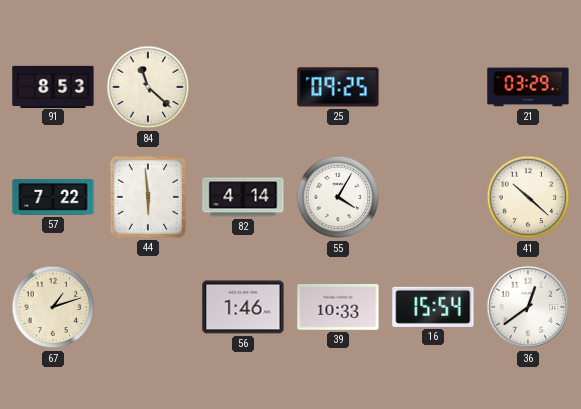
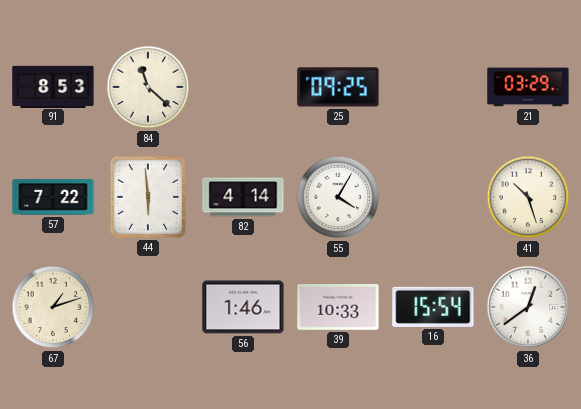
41: 10:22 -> 10:27
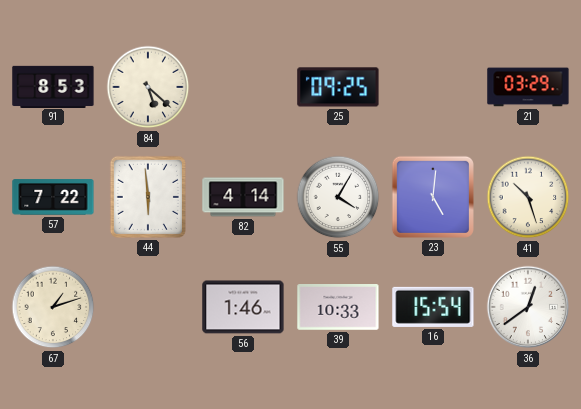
84: 11:22 -> 5:22
23: none -> 5:01
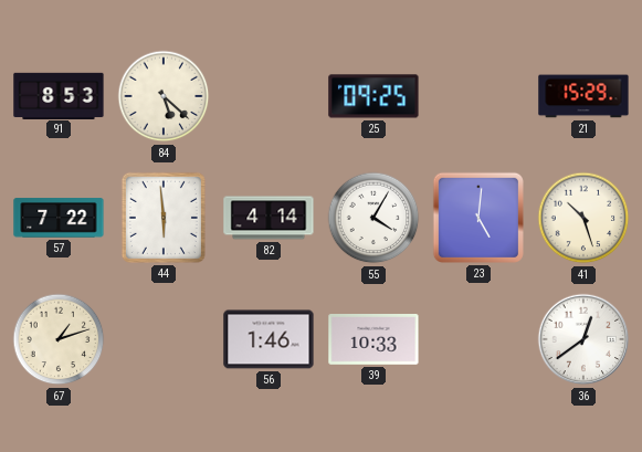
21: 03:29 -> 15:29
16: 15:54 -> none
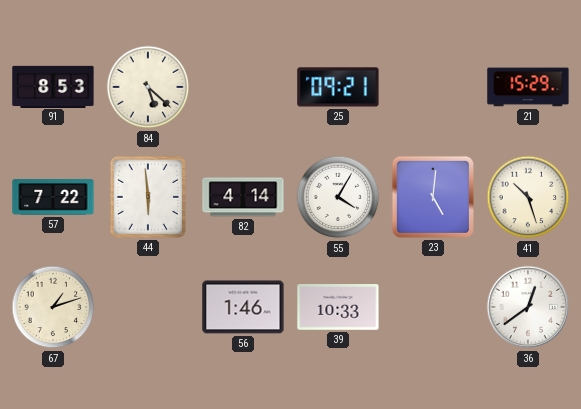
25: 09:25 -> 09:21
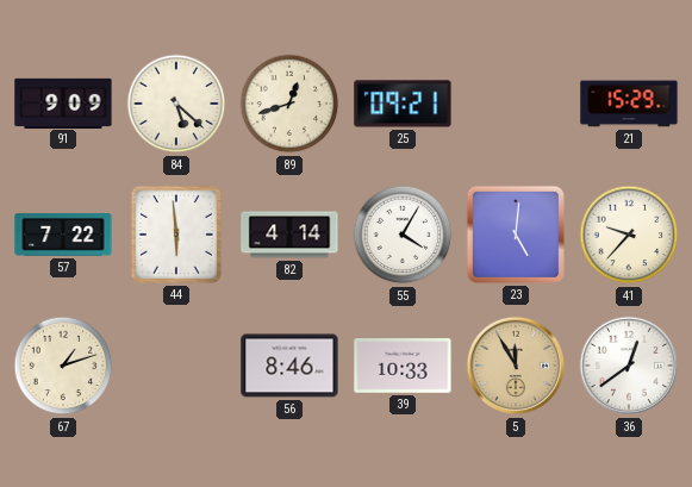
91: 8:53 -> 9:09
89: none -> 12:42
41: 10:27 -> 9:37
56: 1:46 -> 8:46
5: none -> 11:55
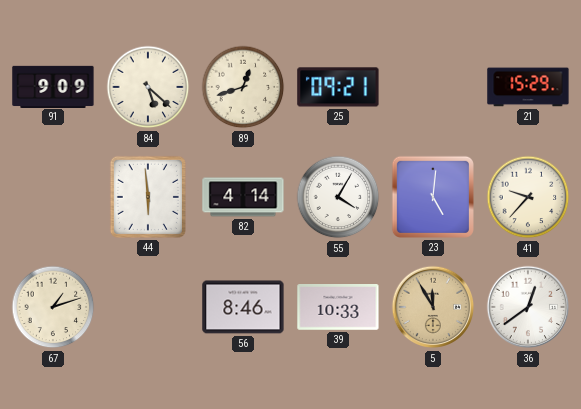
57: 7:22 -> none
